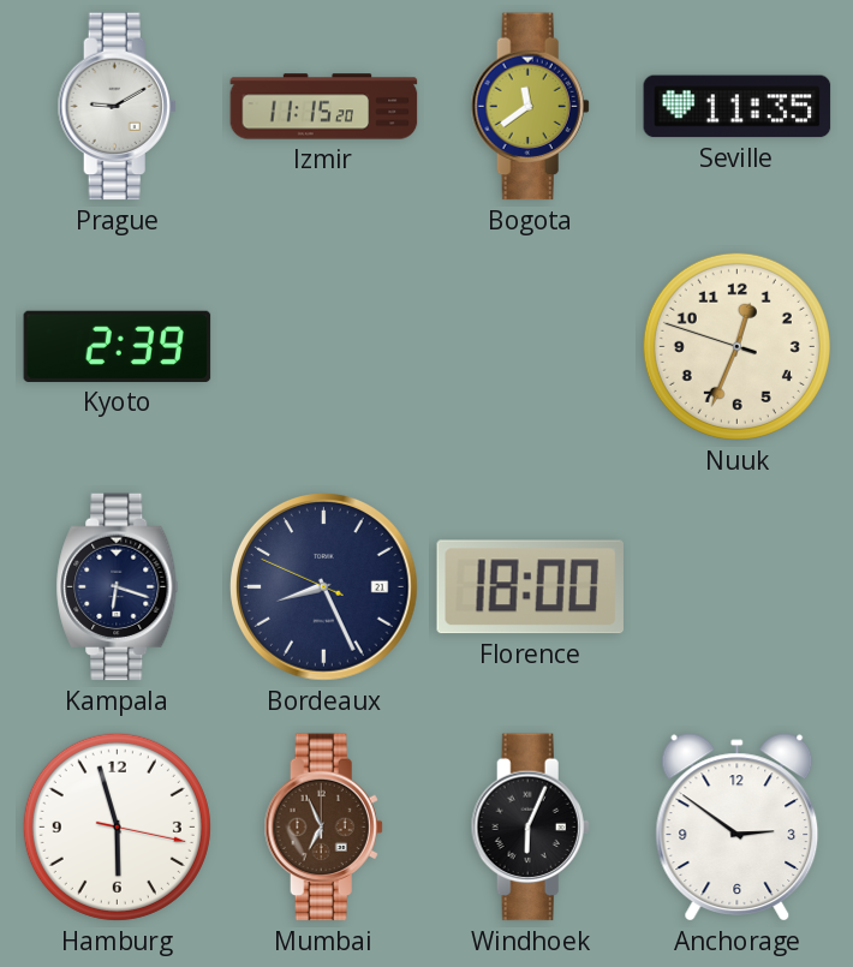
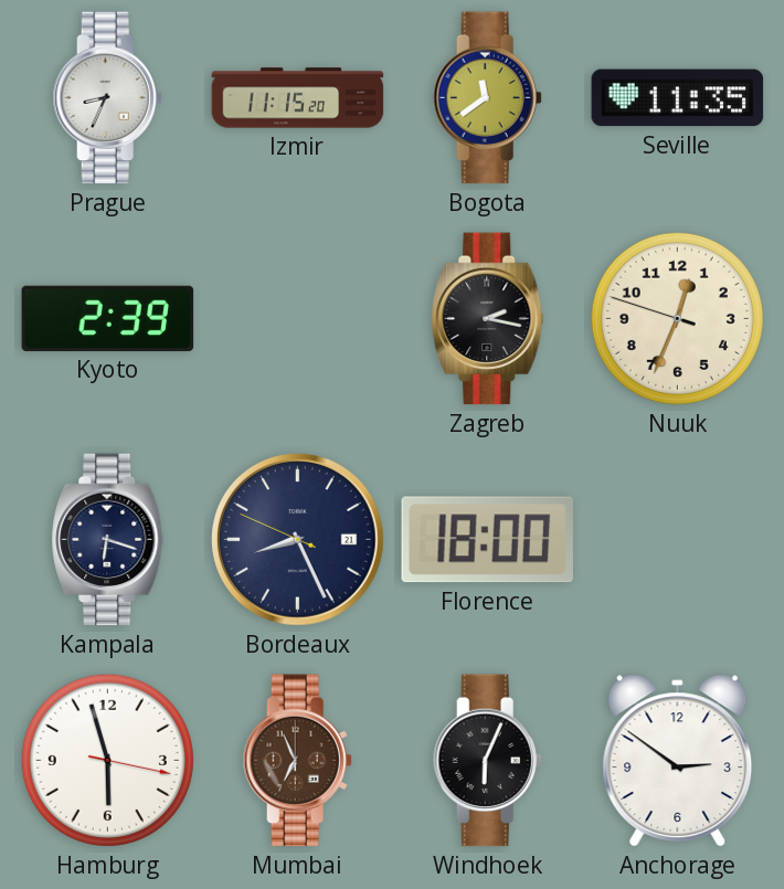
Prague: 9:10 -> 8:34
Zagreb: none -> 2:17
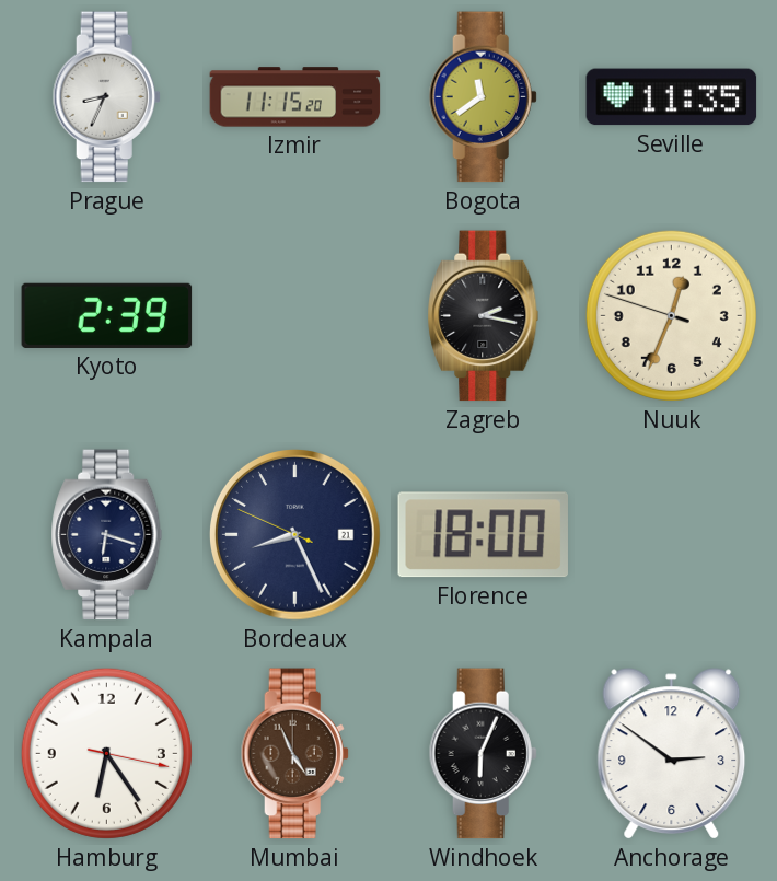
Hamburg: 5:57 -> 6:24
Mumbai: 6:56 -> 4:56
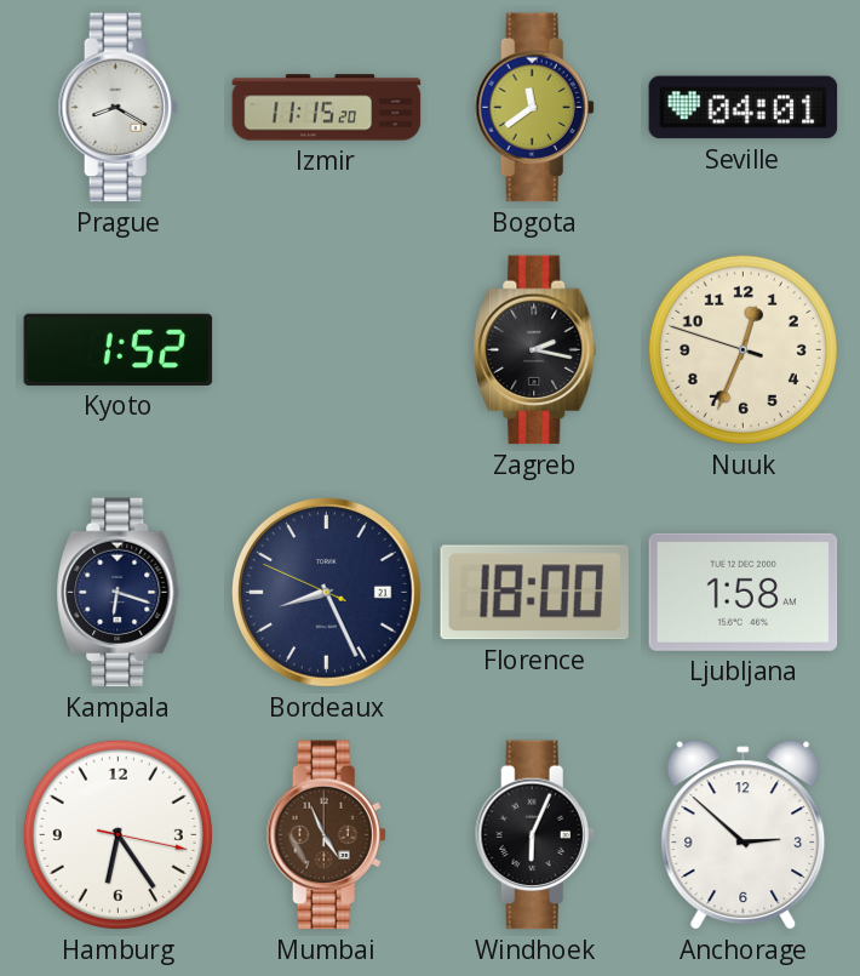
Prague: 8:34 -> 8:20
Seville: 11:35 -> 04:01
Kyoto: 2:39 -> 1:52
Ljubljana: none -> 1:58
Anchorage: 2:51 -> 2:52
